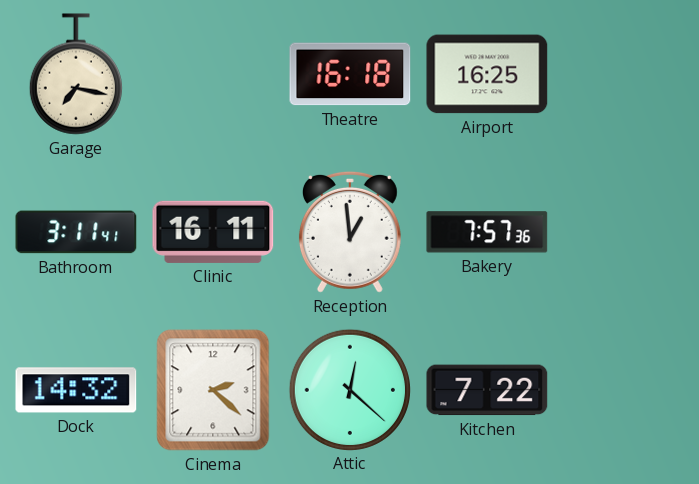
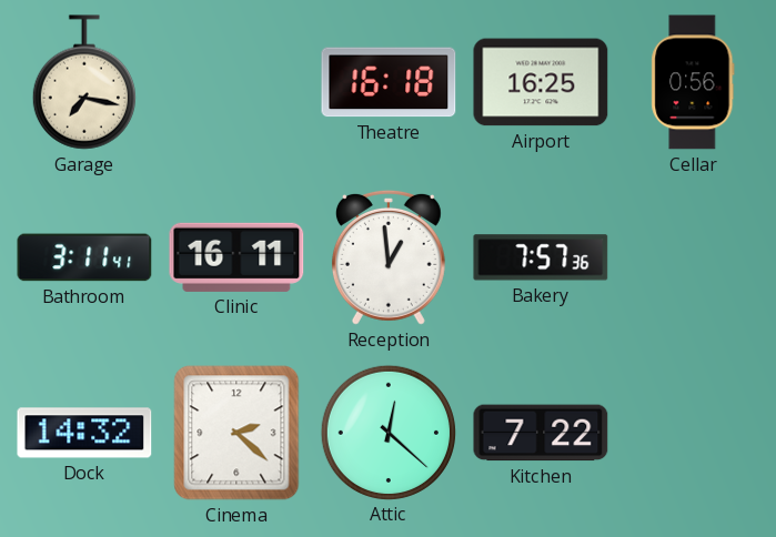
Cellar: none -> 0:56
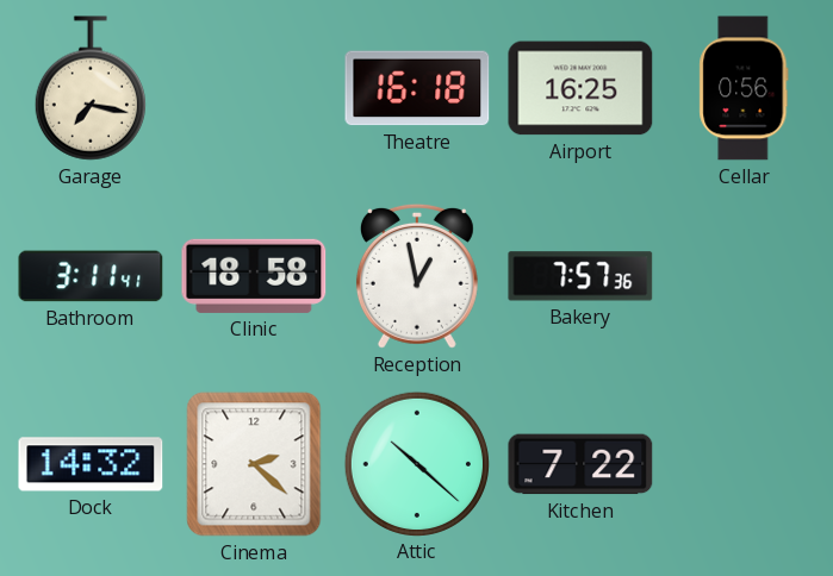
Clinic: 16:11 -> 18:58
Reception: 12:59 -> 12:58
Attic: 12:22 -> 10:22
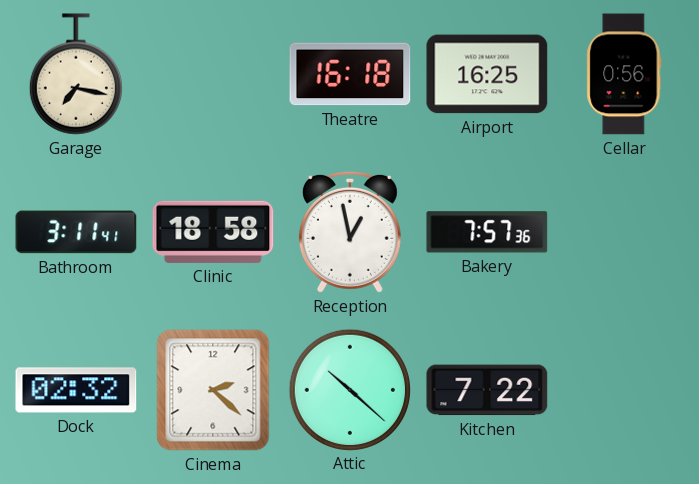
Dock: 14:32 -> 02:32
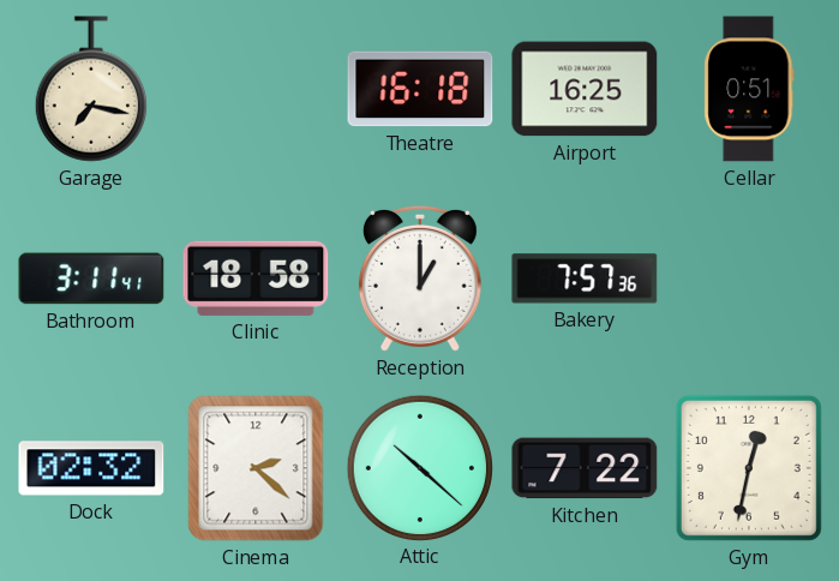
Cellar: 0:56 -> 0:51
Reception: 12:58 -> 1:00
Gym: none -> 12:32
